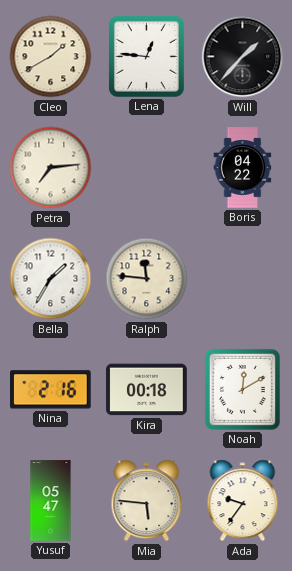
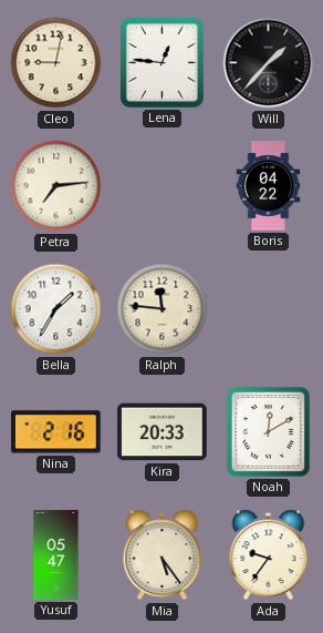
Cleo: 1:40 -> 9:02
Kira: 00:18 -> 20:33
Mia: 5:46 -> 5:24
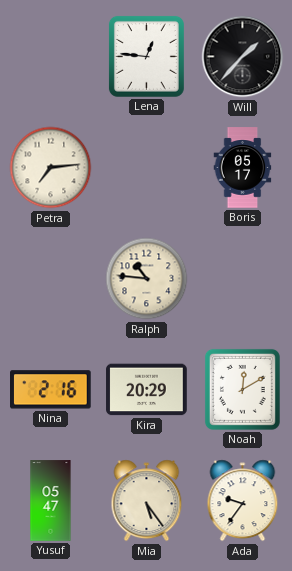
Cleo: 9:02 -> none
Boris: 04:22 -> 05:17
Bella: 1:35 -> none
Ralph: 11:46 -> 10:46
Kira: 20:33 -> 20:29
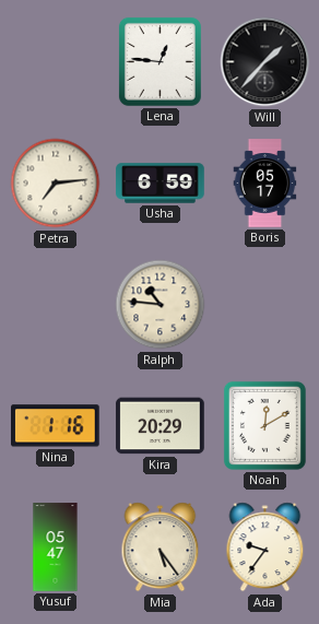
Usha: none -> 6:59
Nina: 2:16 -> 1:16
